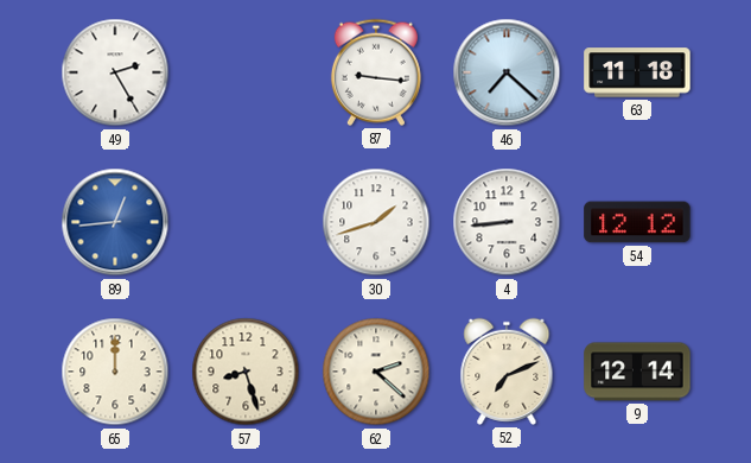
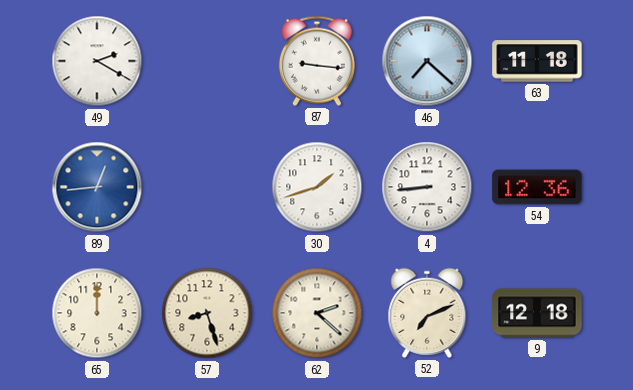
49: 2:25 -> 2:20
54: 12:12 -> 12:36
9: 12:14 -> 12:18
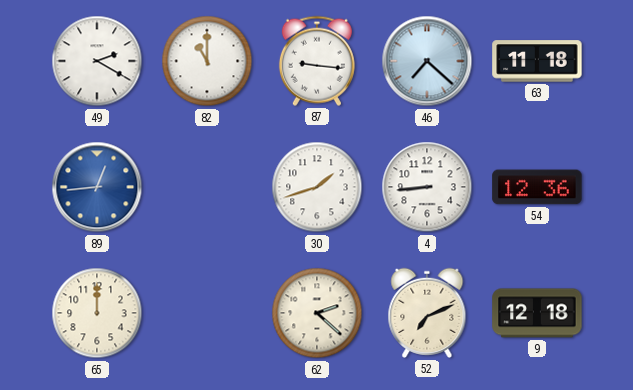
82: none -> 11:00
57: 8:27 -> none
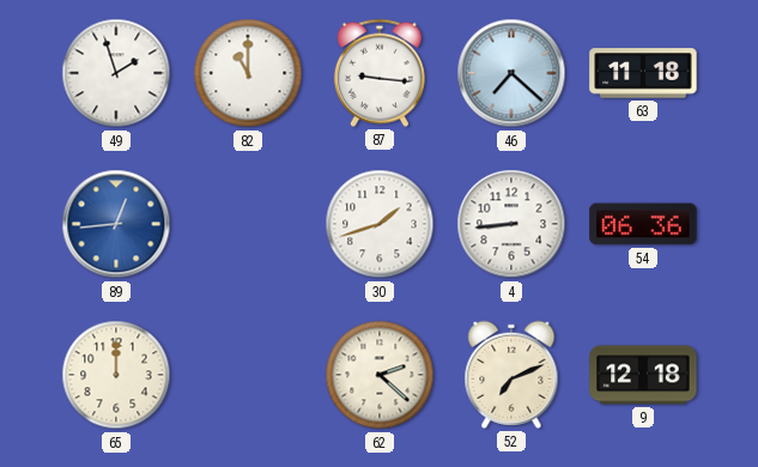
49: 2:20 -> 1:57
54: 12:36 -> 06:36
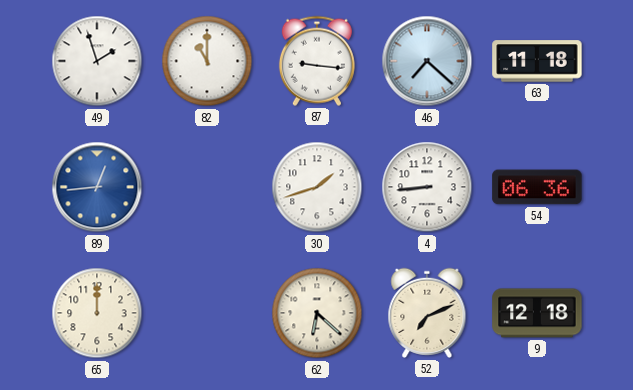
62: 2:22 -> 6:22
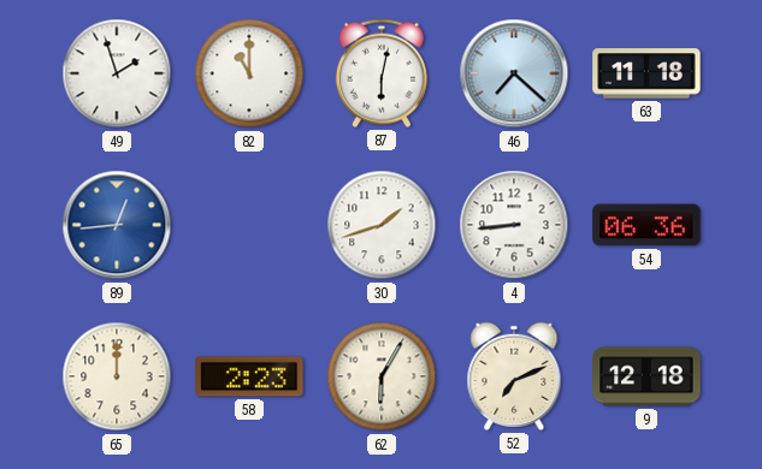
87: 9:16 -> 6:02
58: none -> 2:23
62: 6:22 -> 6:05
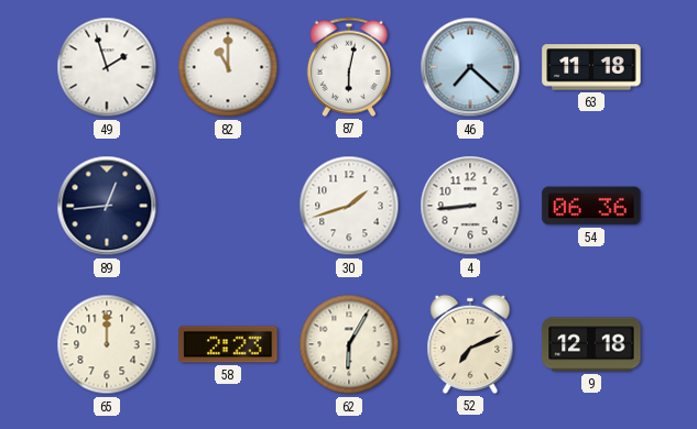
89 dial: blue -> navy
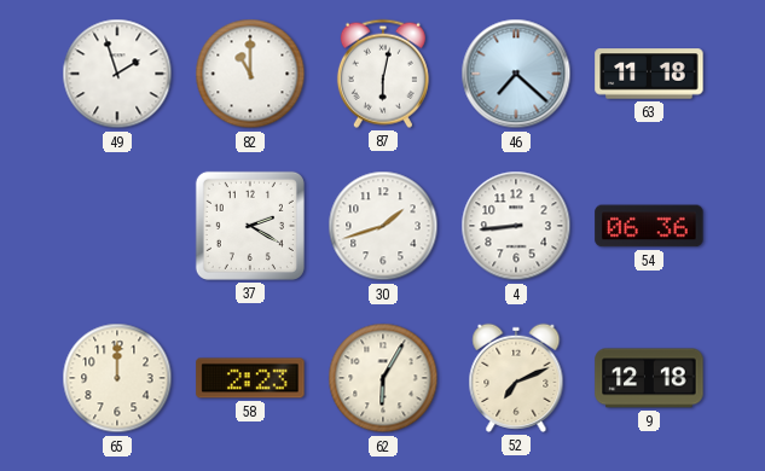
89: 12:44 -> none
37: none -> 2:20
